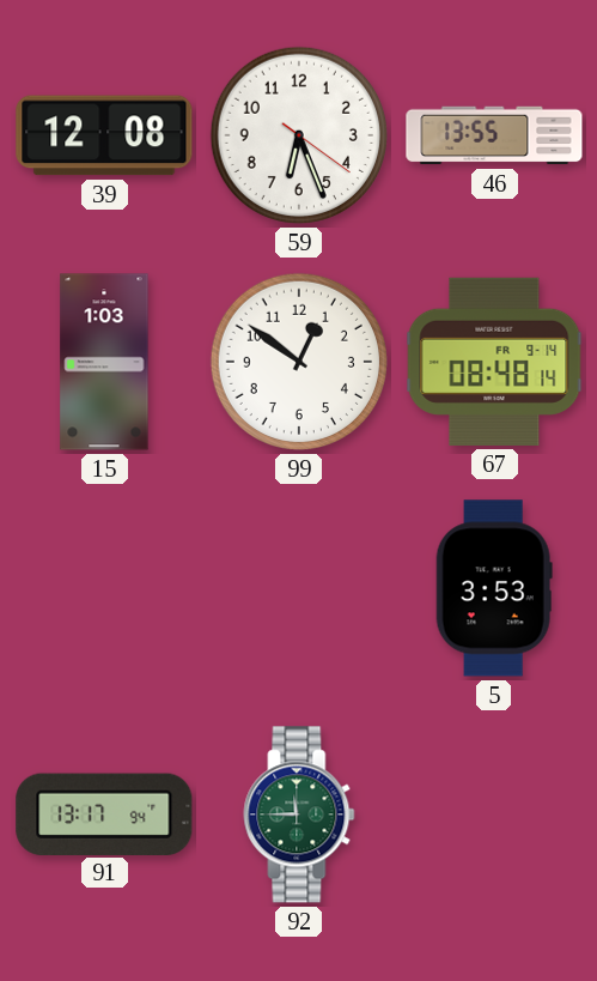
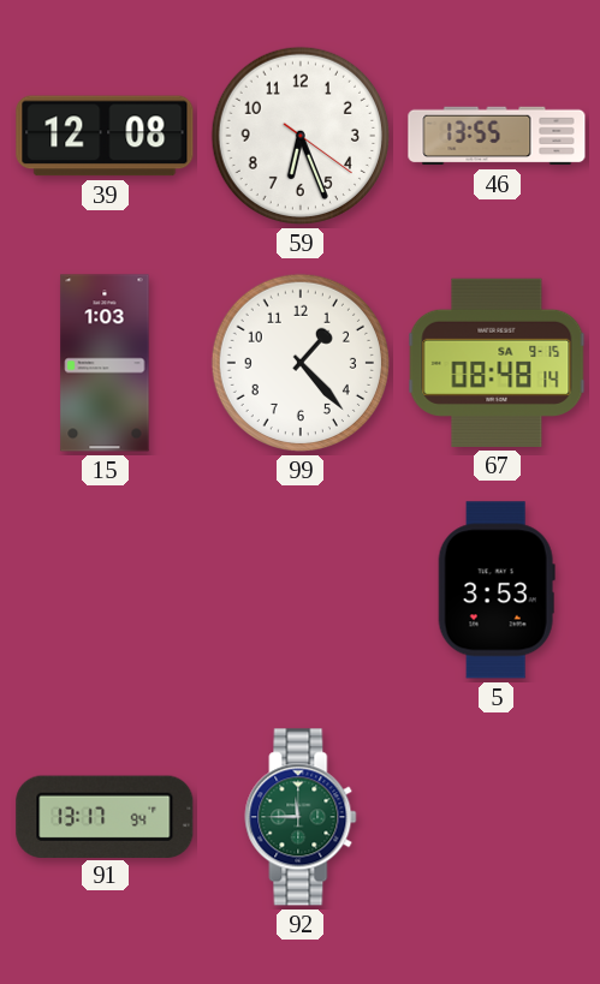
99: 12:51 -> 1:23
67 date: FR 9-14 -> SA 9-15
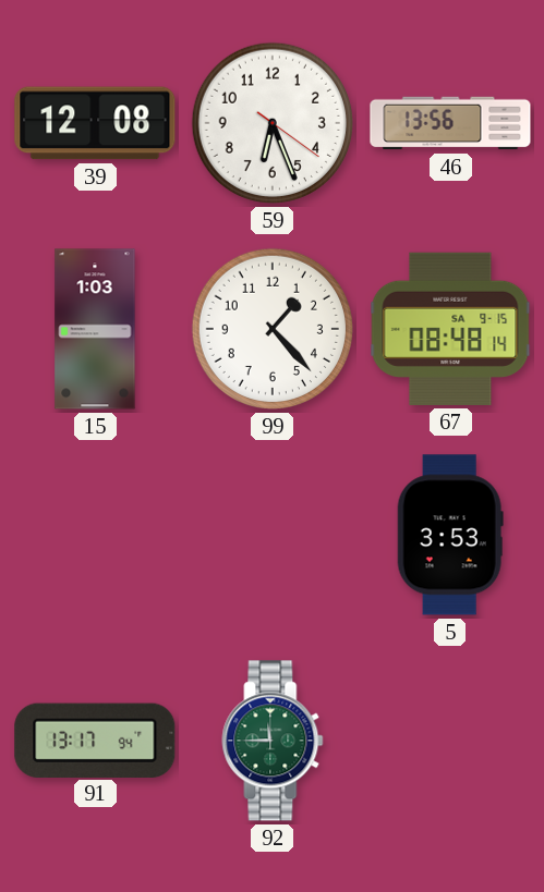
46: 13:55 -> 13:56
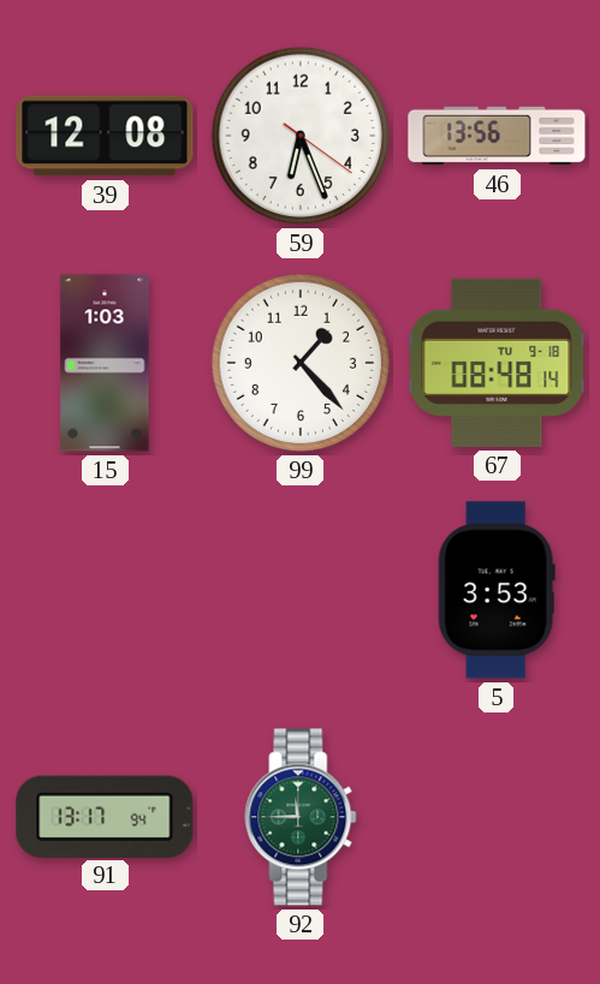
67 date: SA 9-15 -> TU 9-18
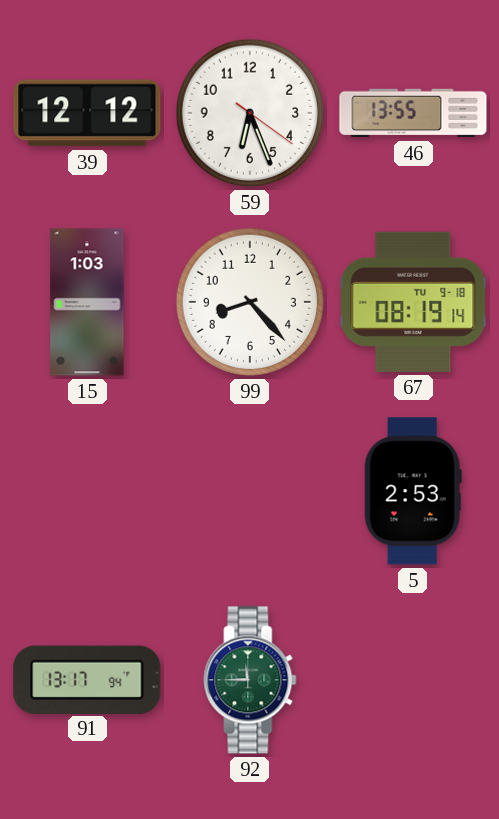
39: 12:08 -> 12:12
46: 13:56 -> 13:55
99: 1:23 -> 8:23
67: 08:48 -> 08:19
5: 3:53 -> 2:53
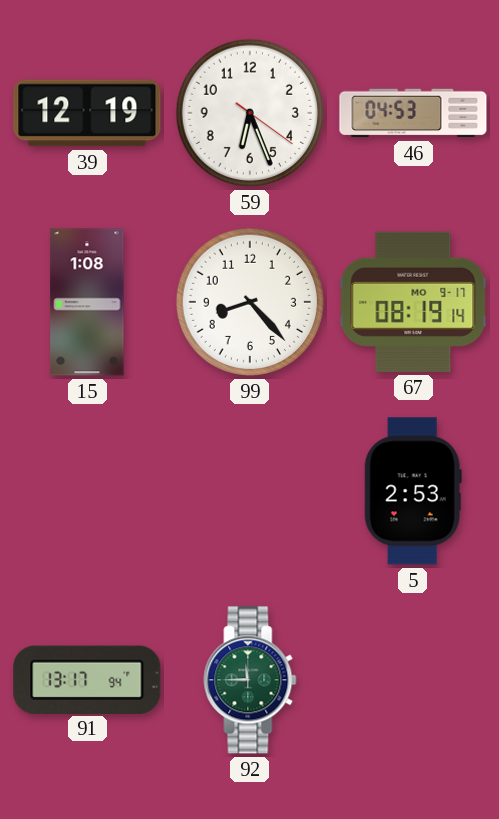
39: 12:12 -> 12:19
46: 13:55 -> 04:53
15: 1:03 -> 1:08
67 date: TU 9-18 -> MO 9-17
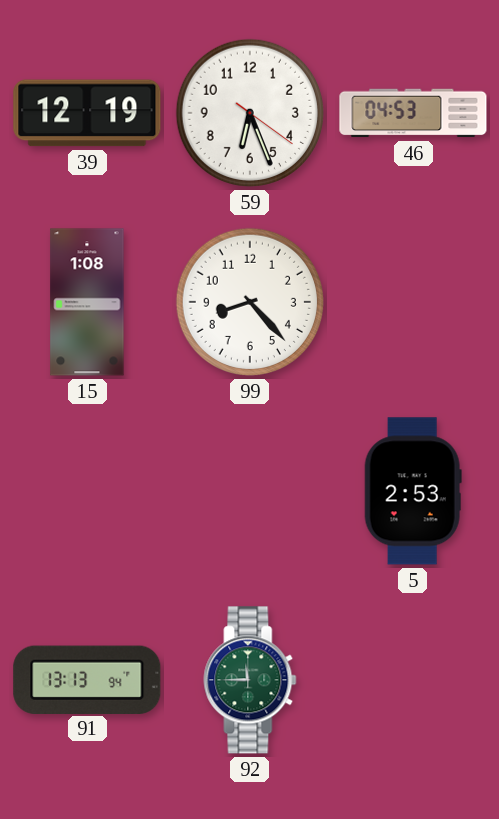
67: 08:19 -> none
91: 13:17 -> 13:13
